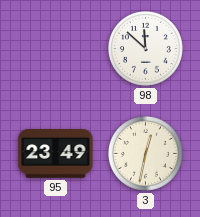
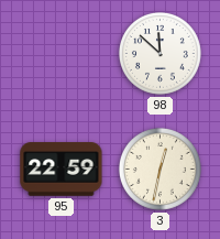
95: 23:49 -> 22:59
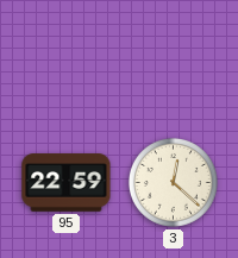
98: 11:52 -> none
3: 12:32 -> 12:22
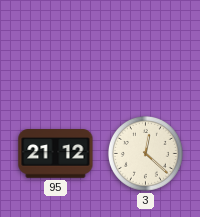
95: 22:59 -> 21:12
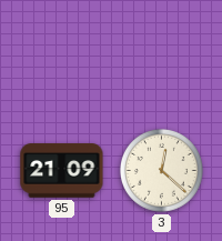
95: 21:12 -> 21:09
